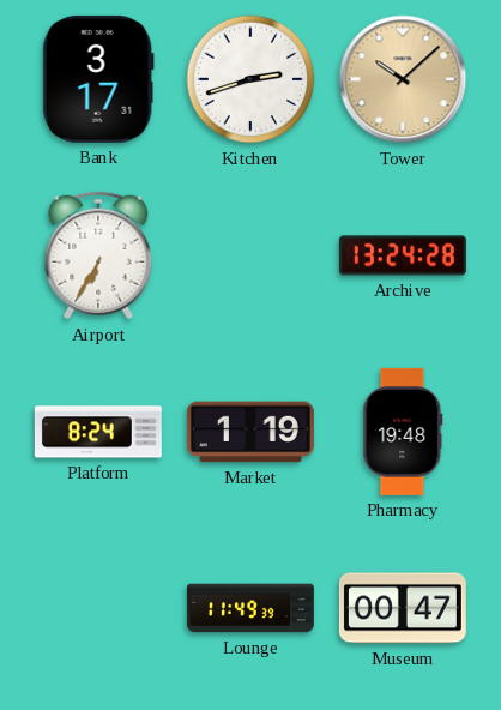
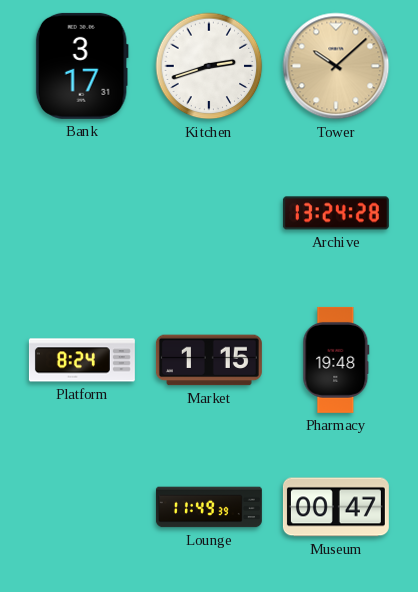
Airport: 6:35 -> none
Market: 1:19 -> 1:15
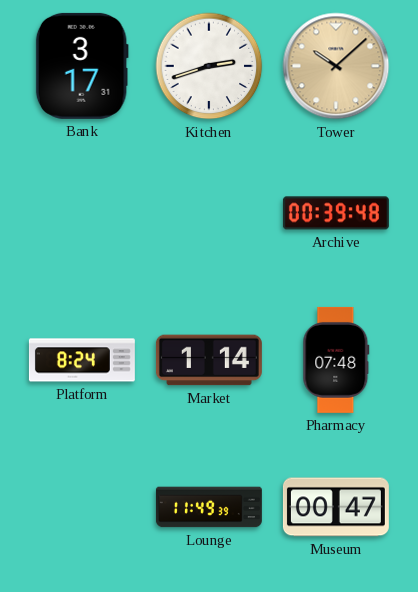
Archive: 13:24 -> 00:39
Market: 1:15 -> 1:14
Pharmacy: 19:48 -> 07:48
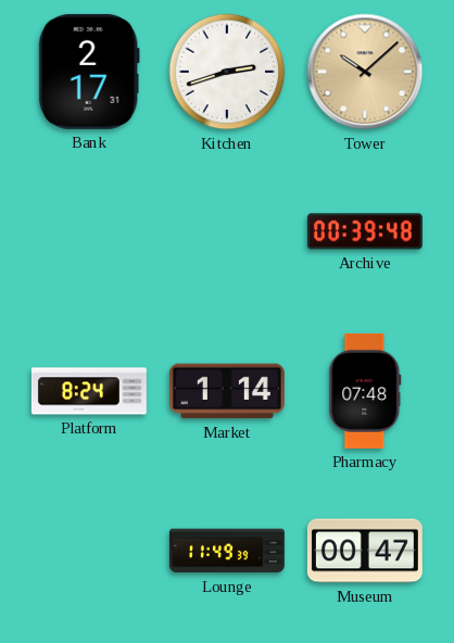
Bank: 3:17 -> 2:17
